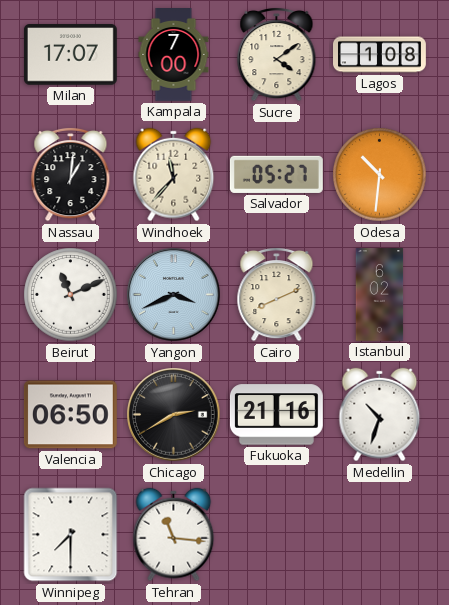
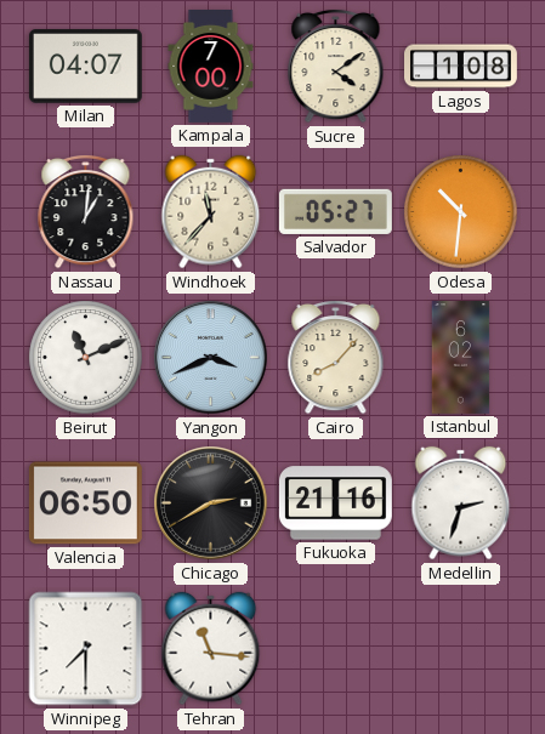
Milan: 17:07 -> 04:07
Cairo: 8:11 -> 8:07
Medellin: 10:33 -> 2:33
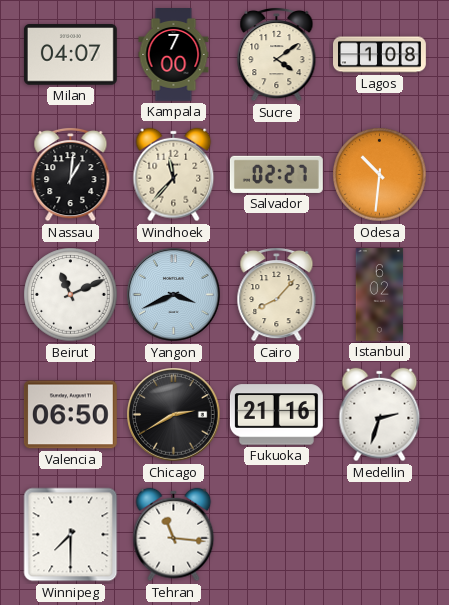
Salvador: 05:27 -> 02:27
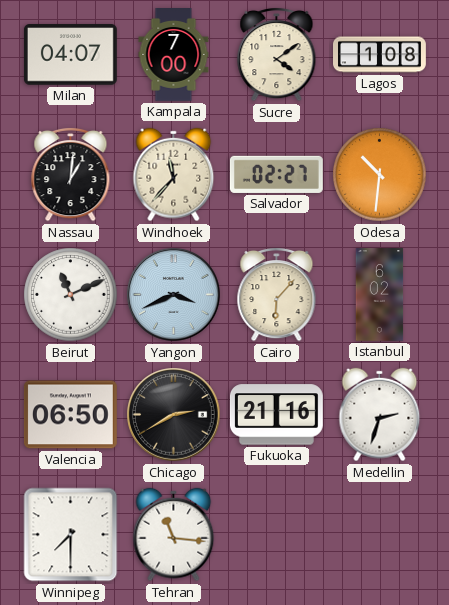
Cairo: 8:07 -> 6:07
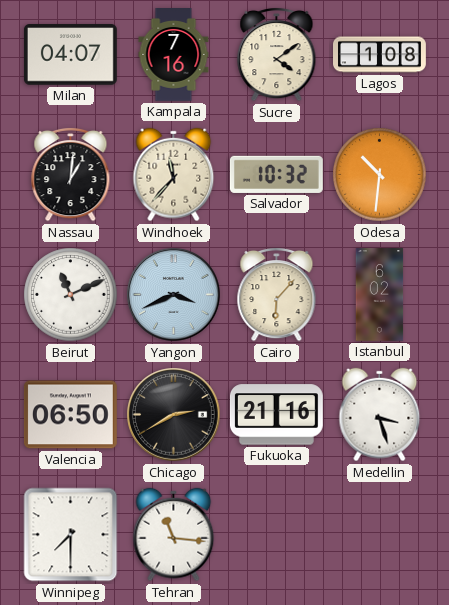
Kampala: 7:00 -> 7:16
Salvador: 02:27 -> 10:32
Medellin: 2:33 -> 3:27
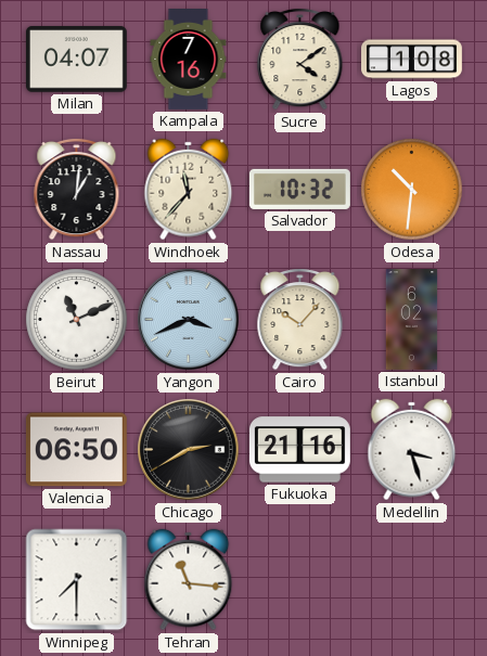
Cairo: 6:07 -> 10:07
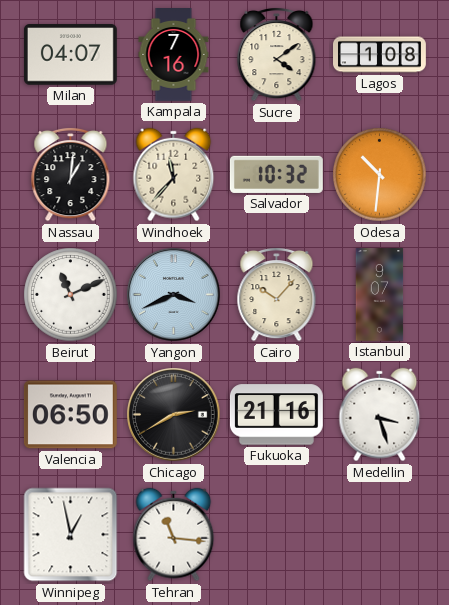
Istanbul: 6:02 -> 9:07
Winnipeg: 7:30 -> 12:58
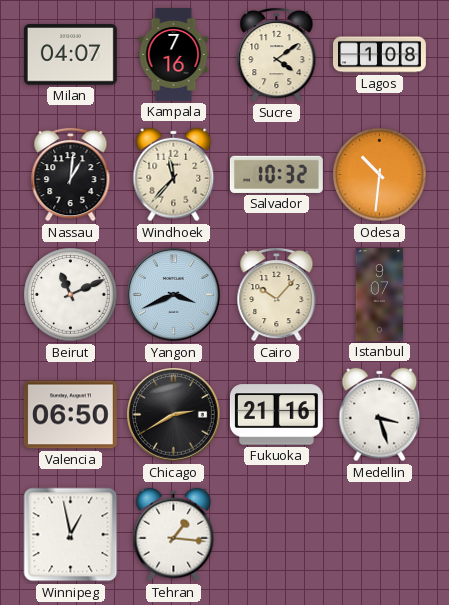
Tehran: 11:16 -> 1:16
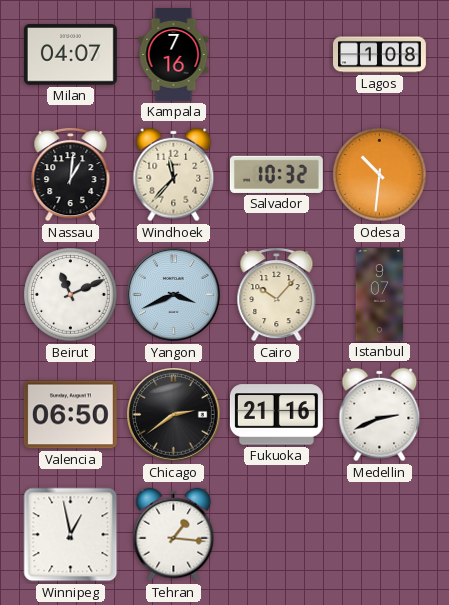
Sucre: 4:09 -> none
Chicago: 2:40 -> 2:39
Medellin: 3:27 -> 2:41
